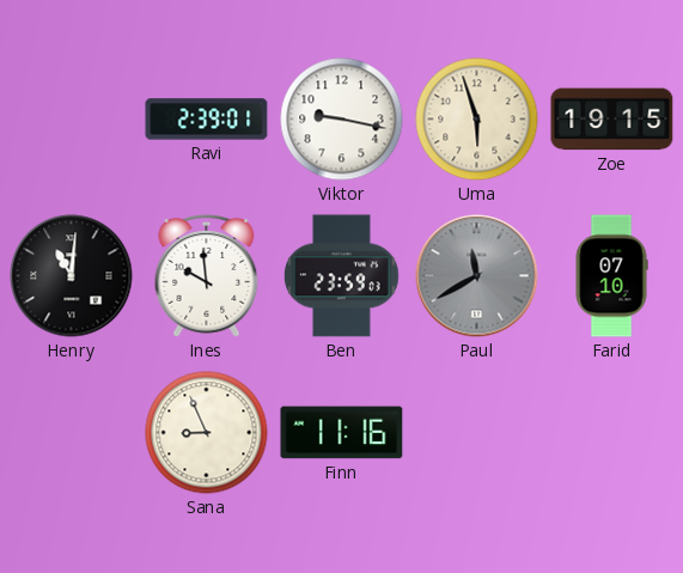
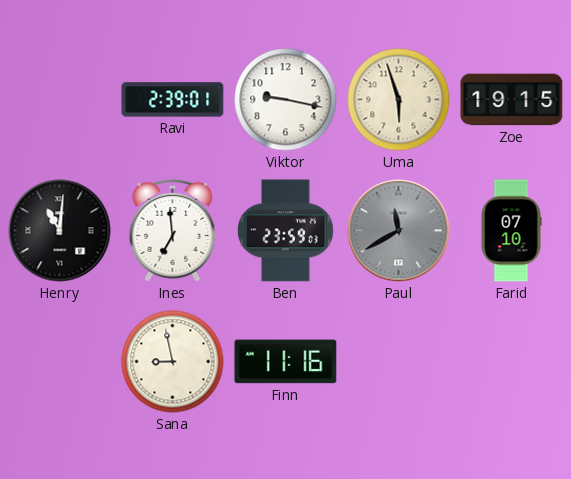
Ines: 9:59 -> 6:59
Sana: 8:56 -> 8:58
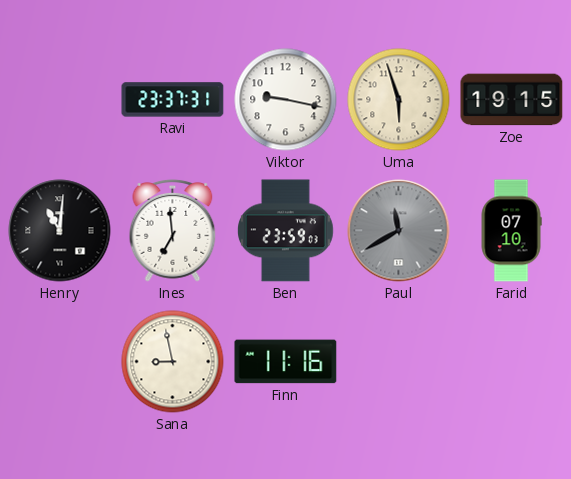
Ravi: 2:39 -> 23:37
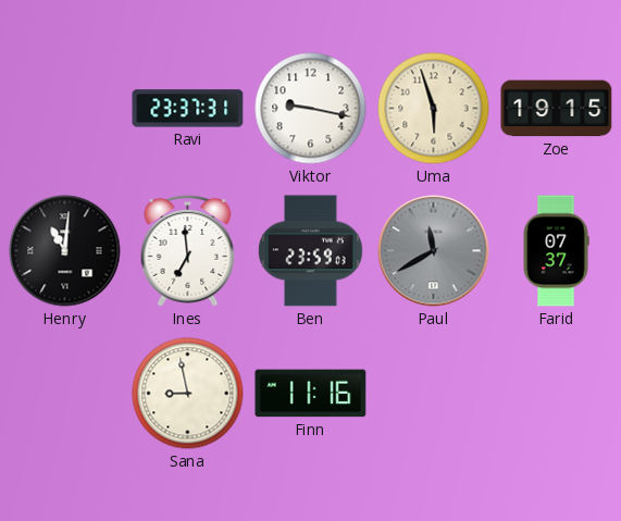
Farid: 07:10 -> 07:37
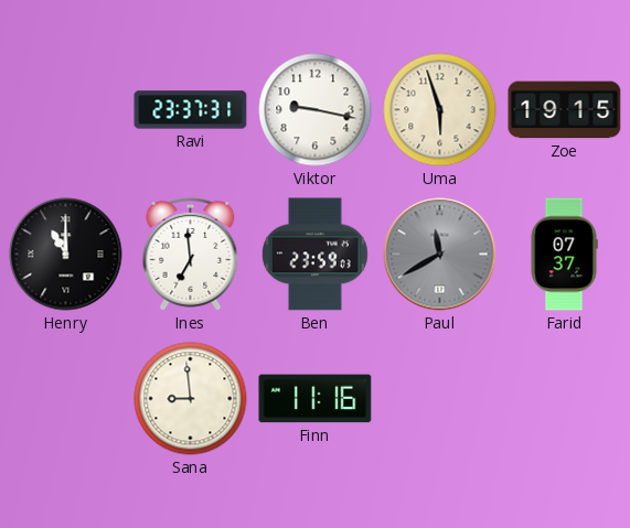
Henry: 11:01 -> 11:00
Sana: 8:58 -> 8:59
